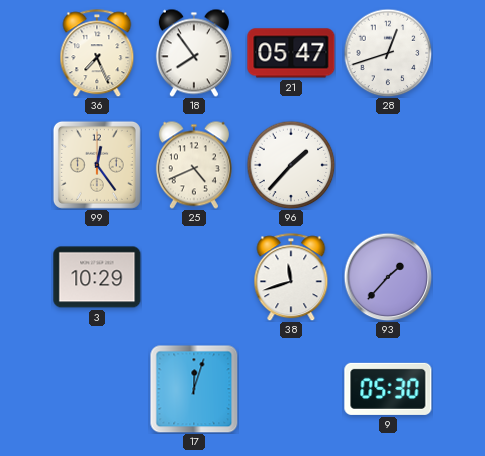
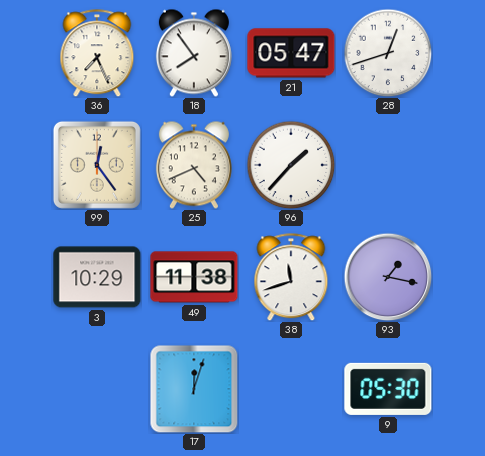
49: none -> 11:38
93: 1:37 -> 1:17
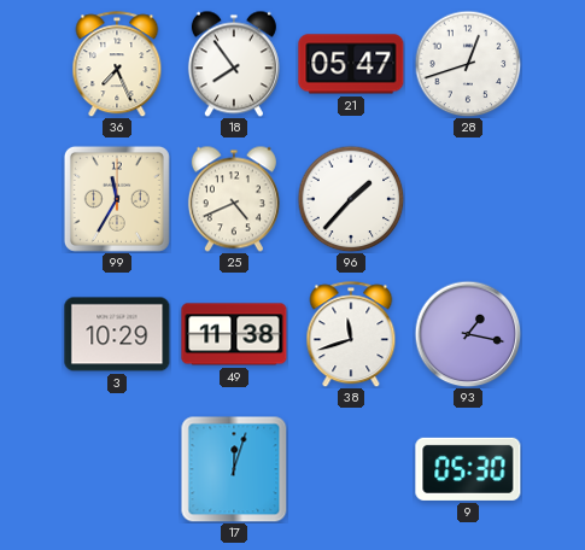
99: 12:24 -> 11:35
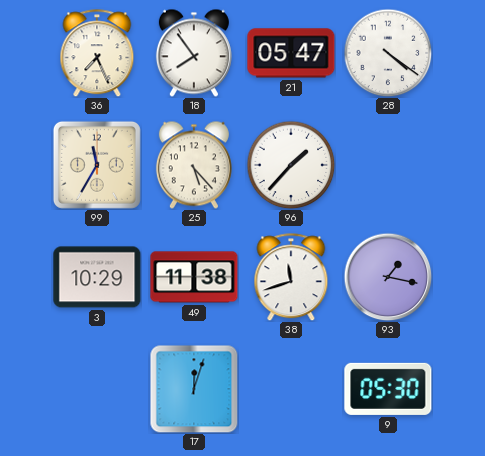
28: 12:42 -> 4:21
25: 4:41 -> 5:23
